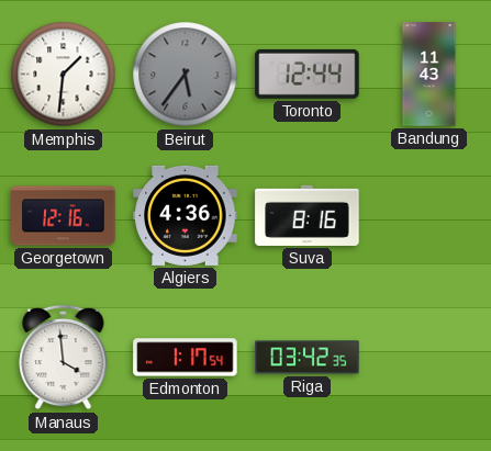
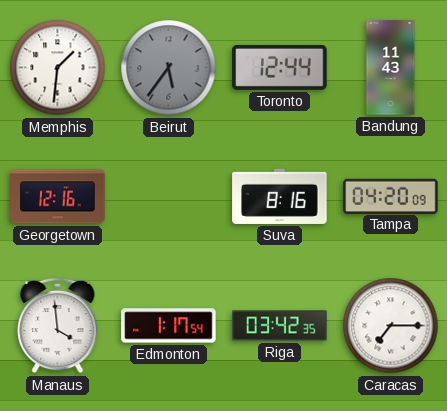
Algiers: 4:36 -> none
Tampa: none -> 04:20
Caracas: none -> 7:15
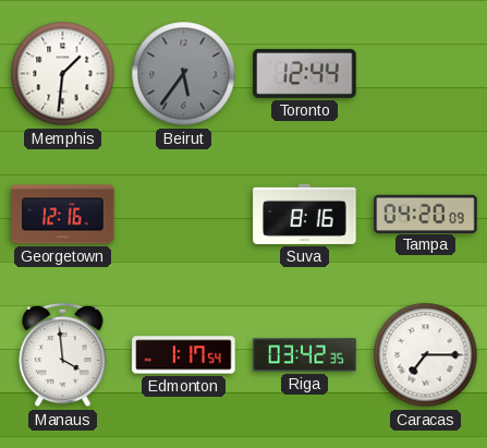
Bandung: 11:43 -> none
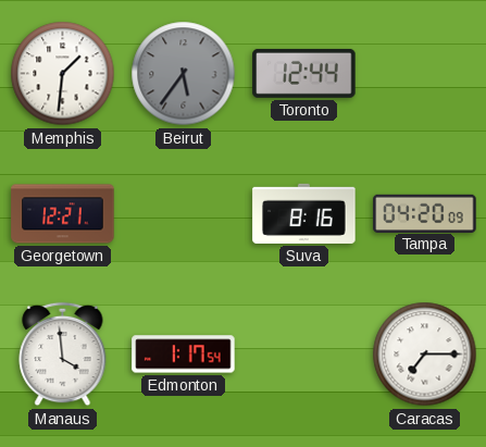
Georgetown: 12:16 -> 12:21
Riga: 03:42 -> none
